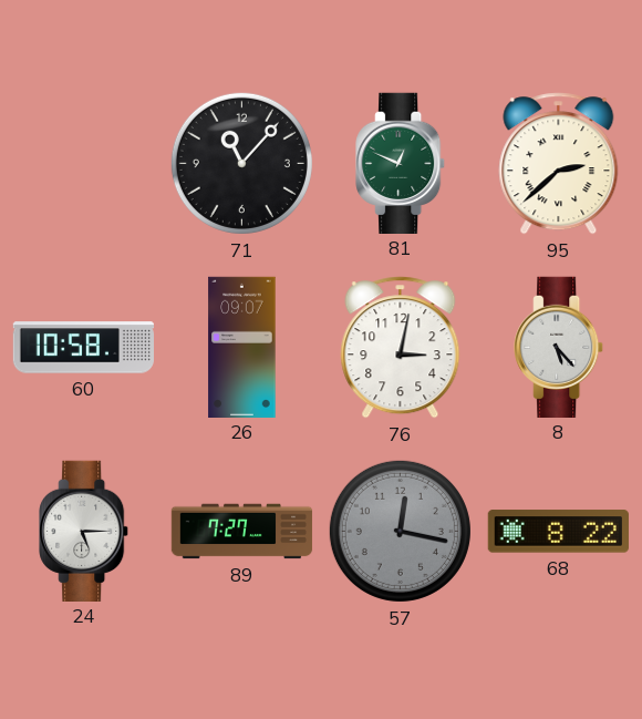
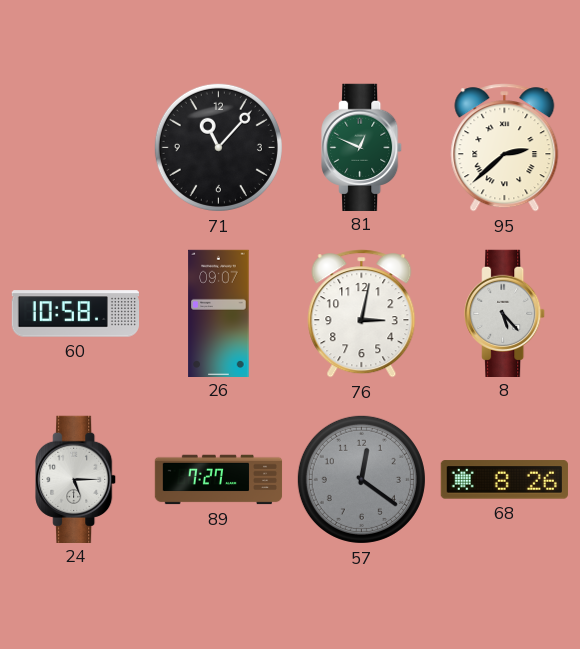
57: 12:17 -> 12:21
68: 8:22 -> 8:26
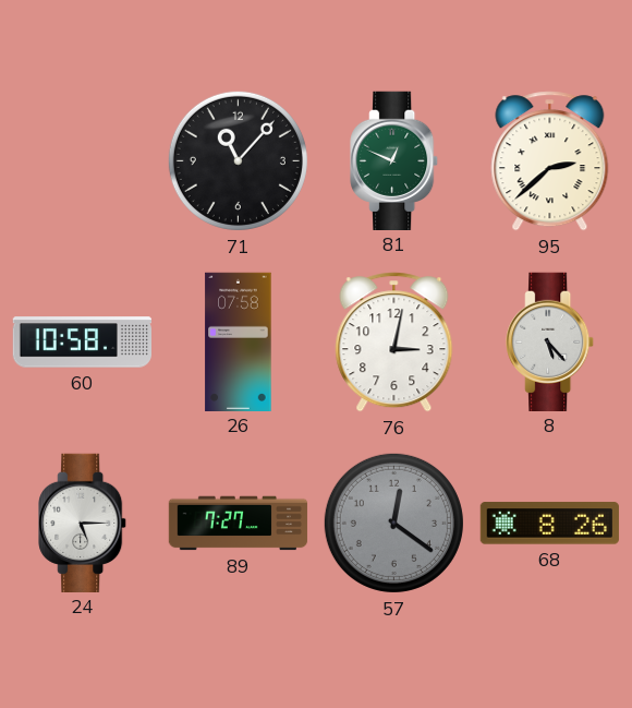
26: 09:07 -> 07:58
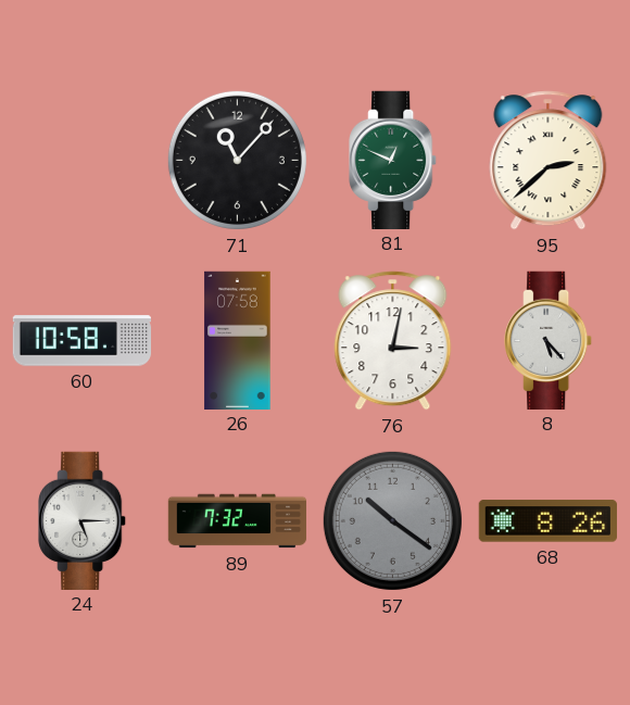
89: 7:27 -> 7:32
57: 12:21 -> 10:21
